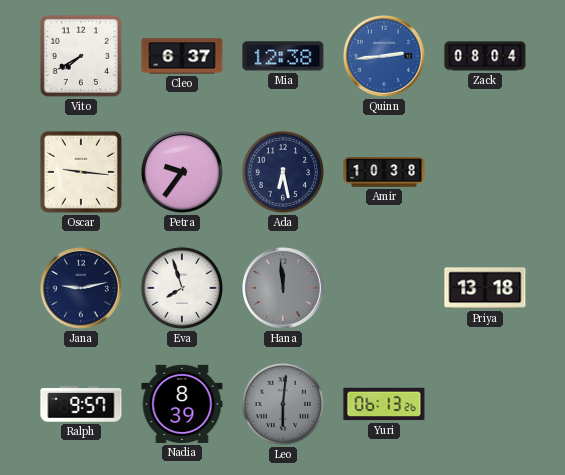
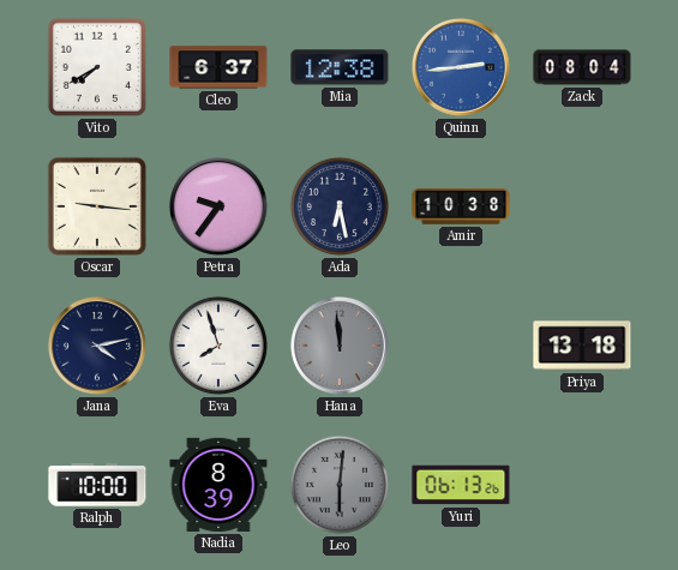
Jana: 9:13 -> 4:13
Ralph: 9:57 -> 10:00
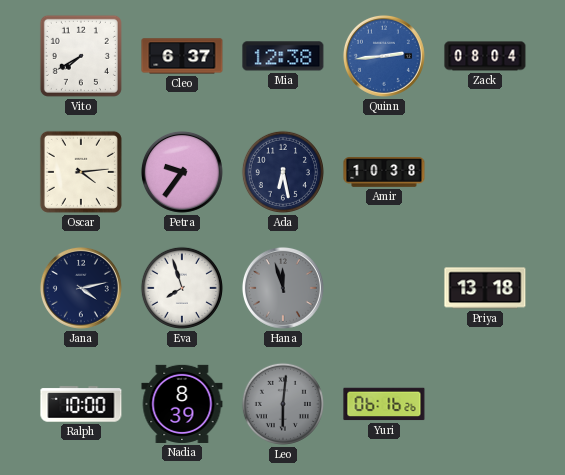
Oscar: 9:16 -> 4:14
Hana: 11:59 -> 11:57
Yuri: 06:13 -> 06:16
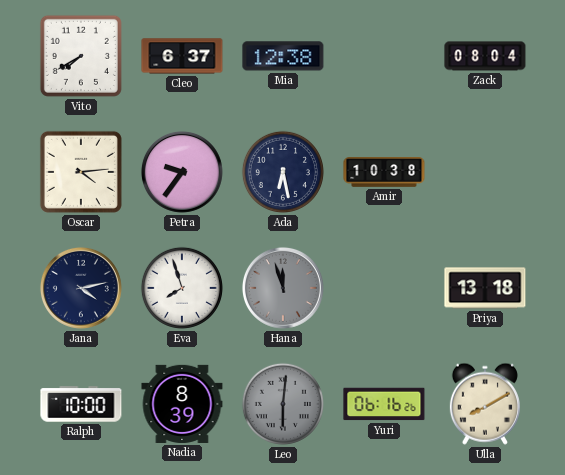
Quinn: 2:44 -> none
Ulla: none -> 8:10
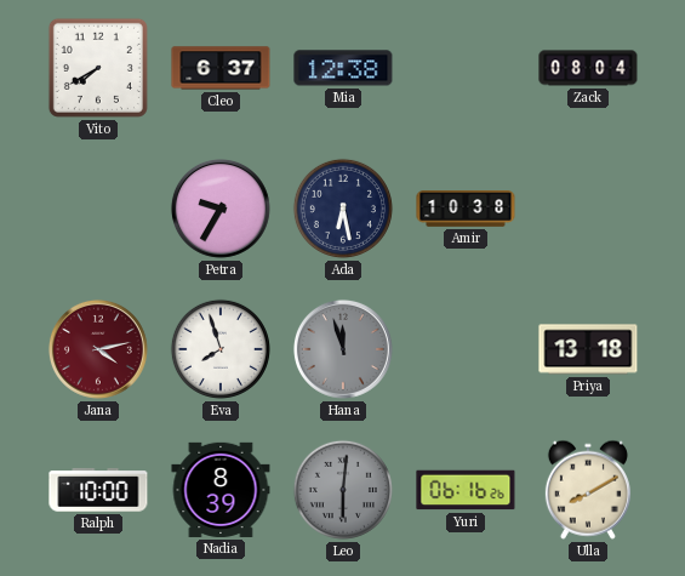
Oscar: 4:14 -> none
Petra: 9:36 -> 9:35
Jana dial: navy -> burgundy
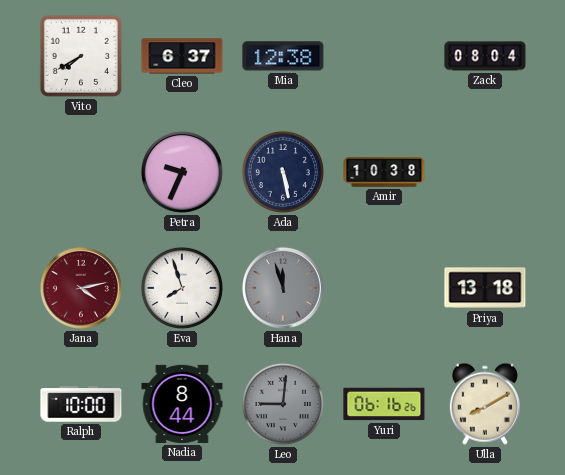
Petra: 9:35 -> 9:34
Ada: 6:28 -> 5:28
Nadia: 8:39 -> 8:44
Leo: 6:01 -> 9:01
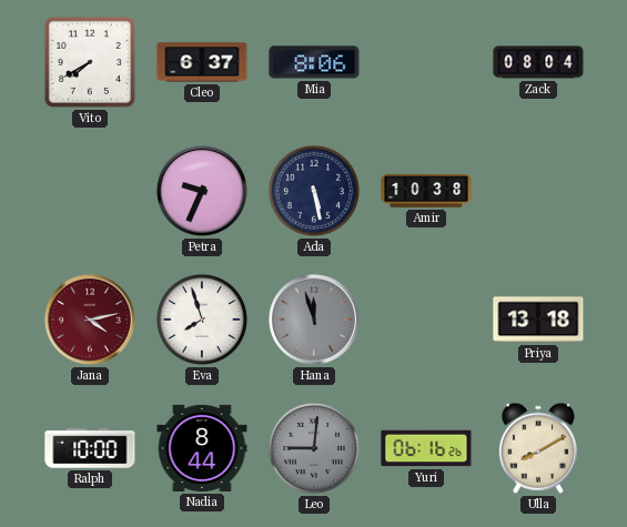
Mia: 12:38 -> 8:06
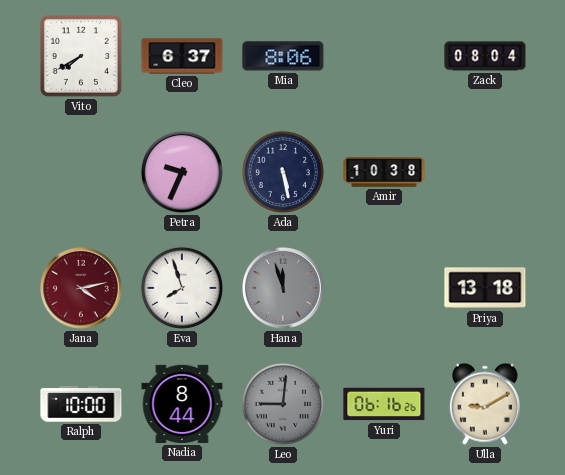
Ulla: 8:10 -> 9:10
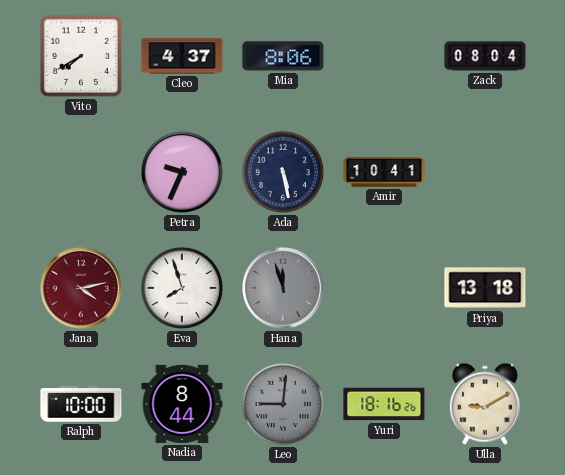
Cleo: 6:37 -> 4:37
Amir: 10:38 -> 10:41
Yuri: 06:16 -> 18:16
